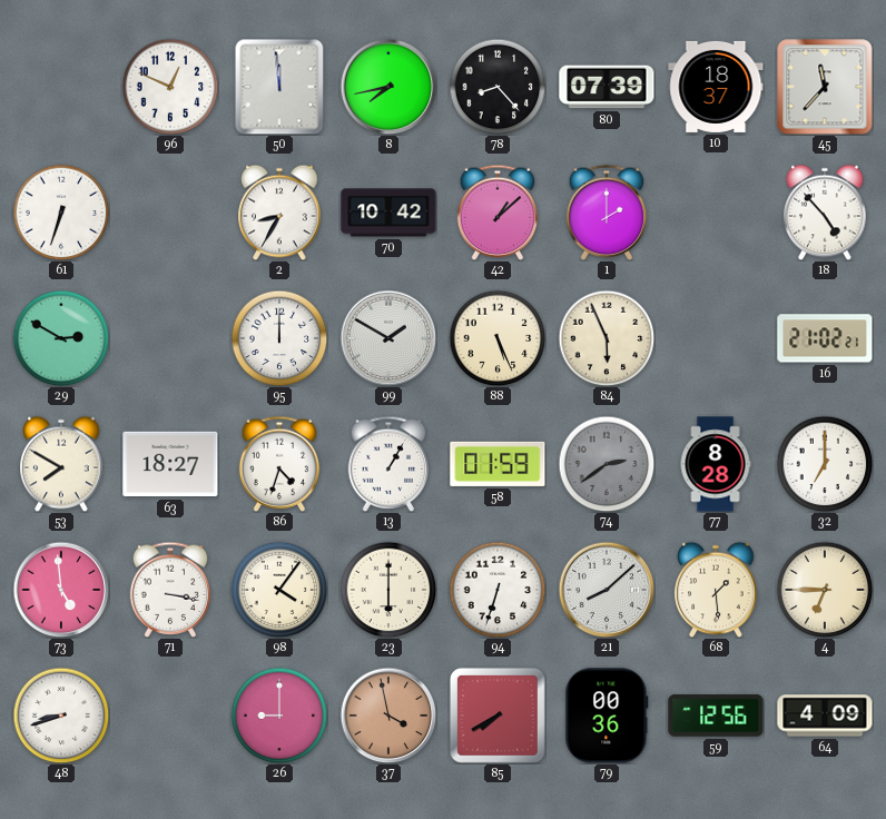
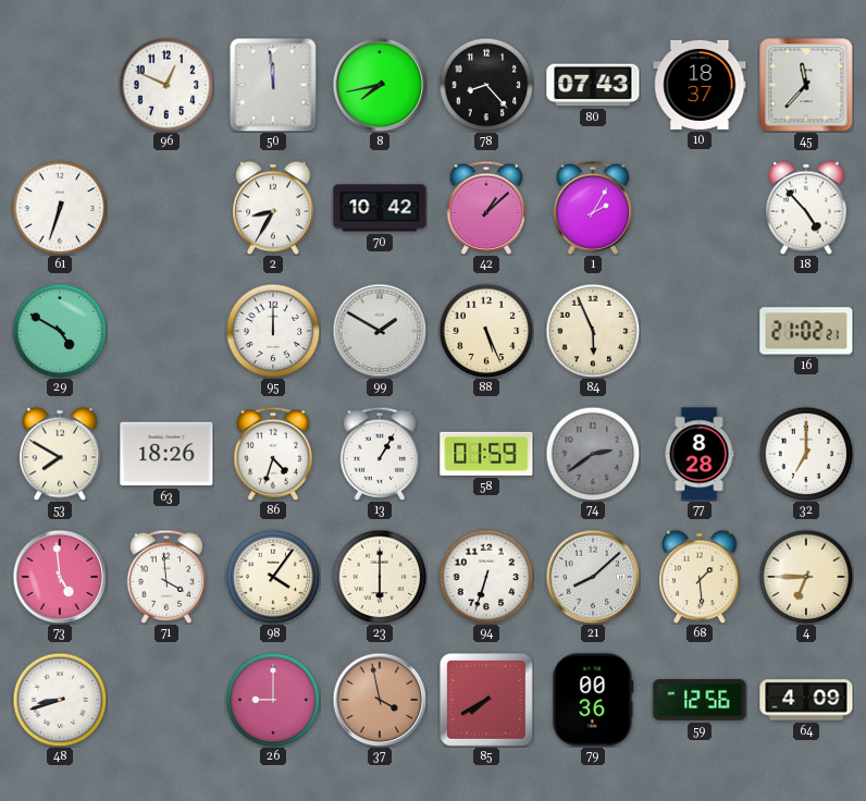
80: 07:39 -> 07:43
1: 2:00 -> 2:05
29: 2:50 -> 4:50
63: 18:27 -> 18:26
71: 3:17 -> 3:59
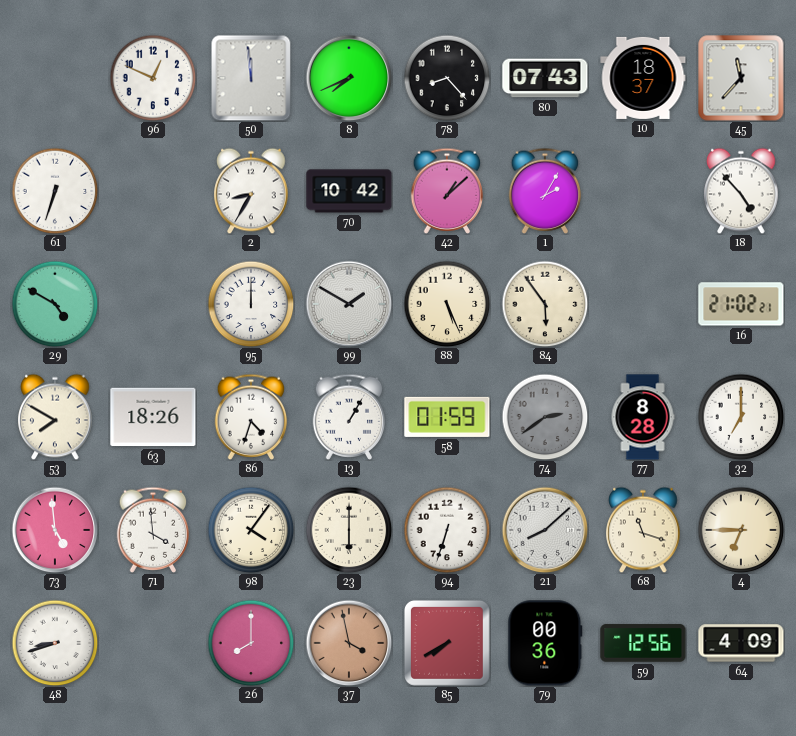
8: 7:43 -> 7:41
84: 5:56 -> 5:54
68: 1:29 -> 11:18
26: 9:00 -> 8:00
